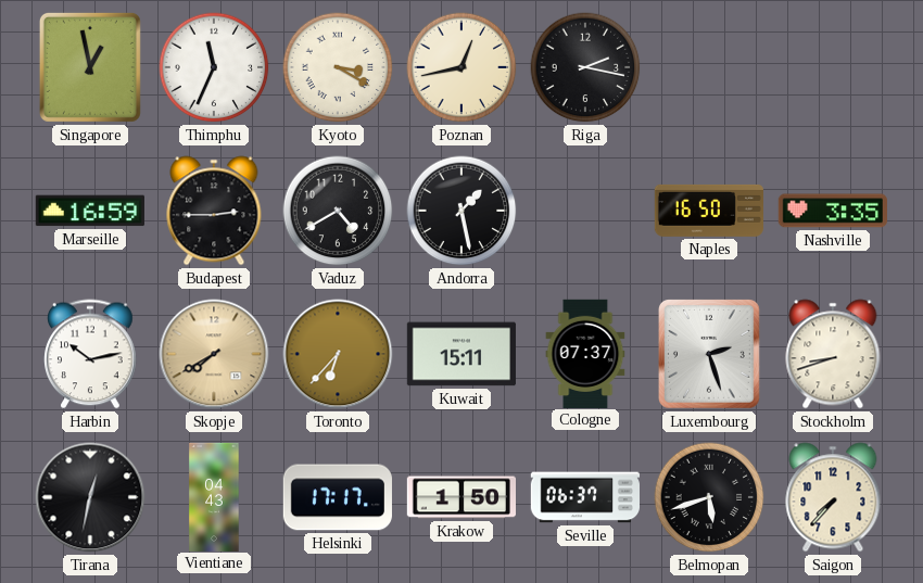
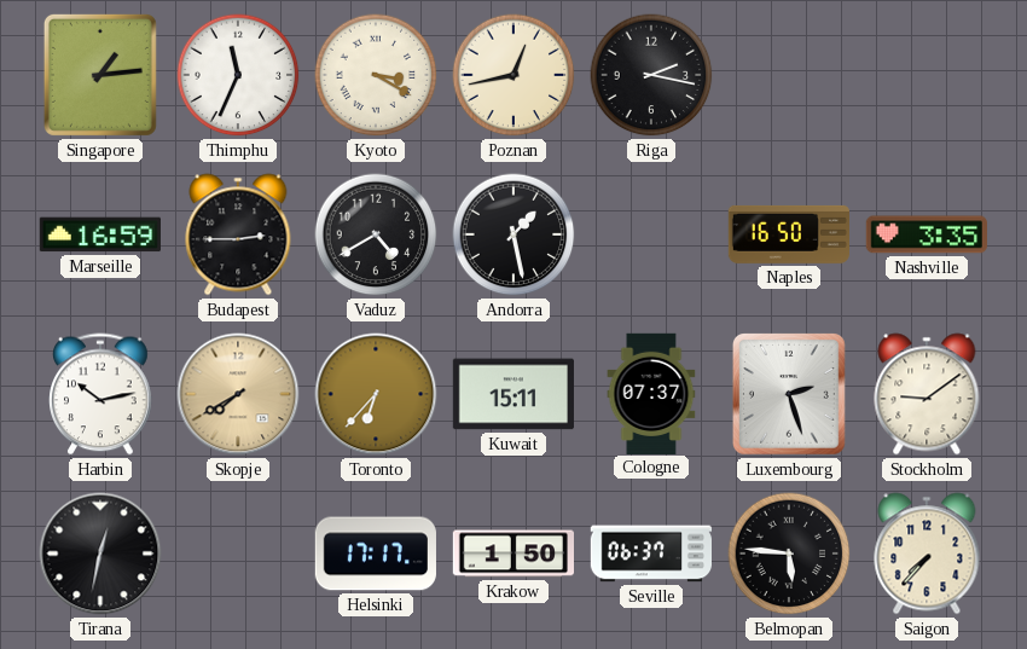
Singapore: 12:58 -> 1:14
Stockholm: 8:42 -> 9:09
Vientiane: 04:43 -> none
Belmopan: 5:42 -> 5:46
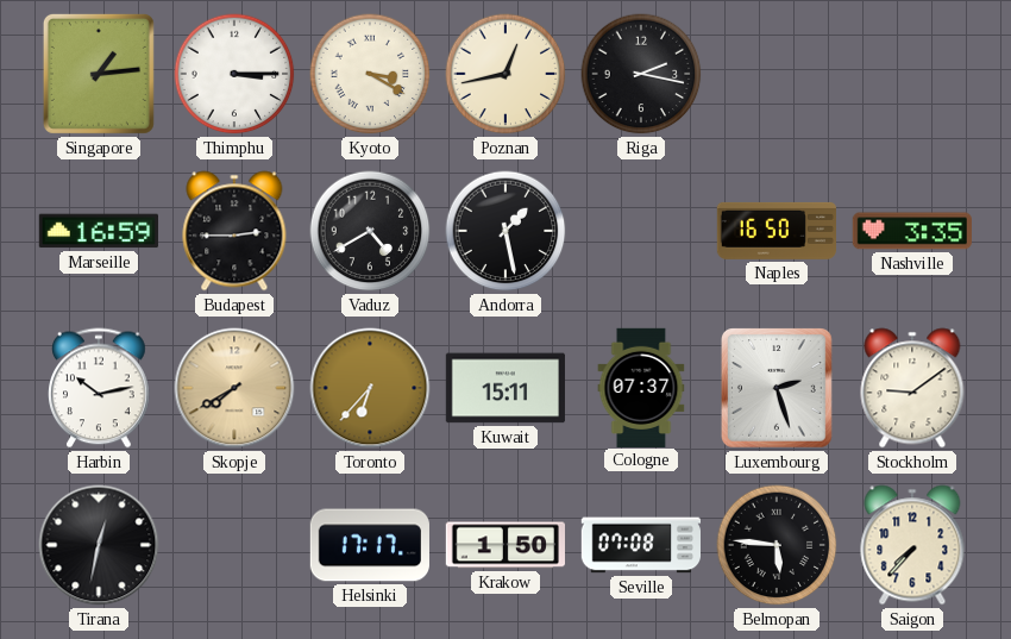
Thimphu: 11:34 -> 3:15
Seville: 06:37 -> 07:08
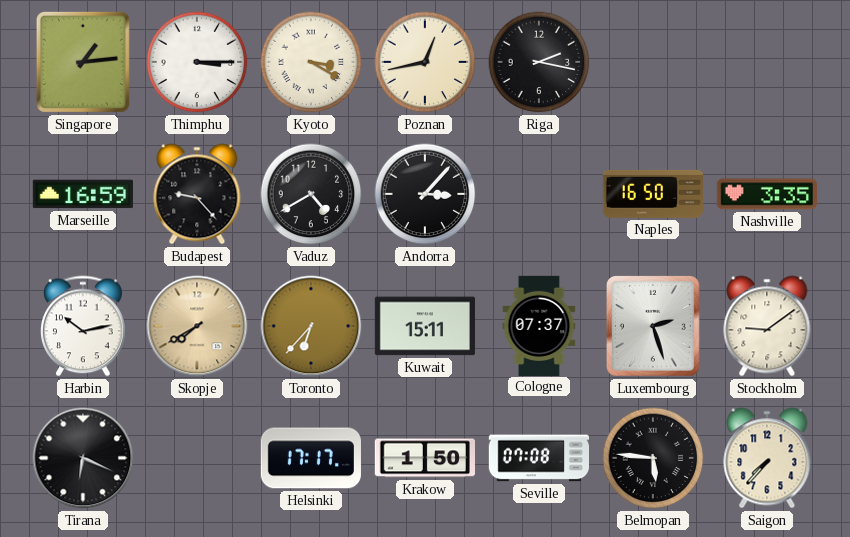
Budapest: 2:45 -> 9:23
Andorra: 1:28 -> 3:07
Tirana: 12:32 -> 6:19
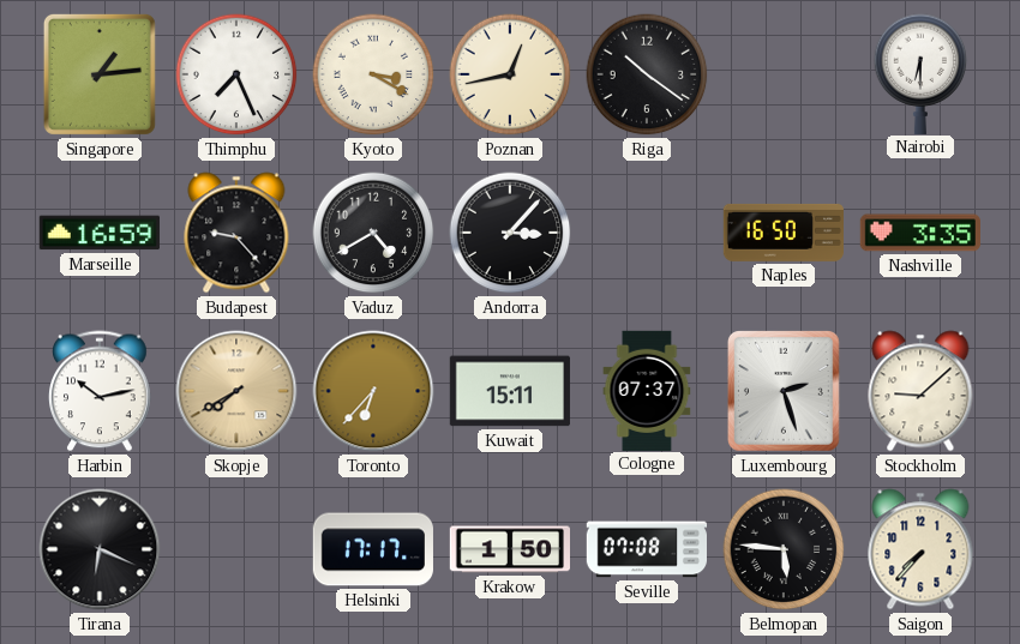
Thimphu: 3:15 -> 7:26
Riga: 2:17 -> 10:21
Nairobi: none -> 6:30
Stockholm: 9:09 -> 9:08
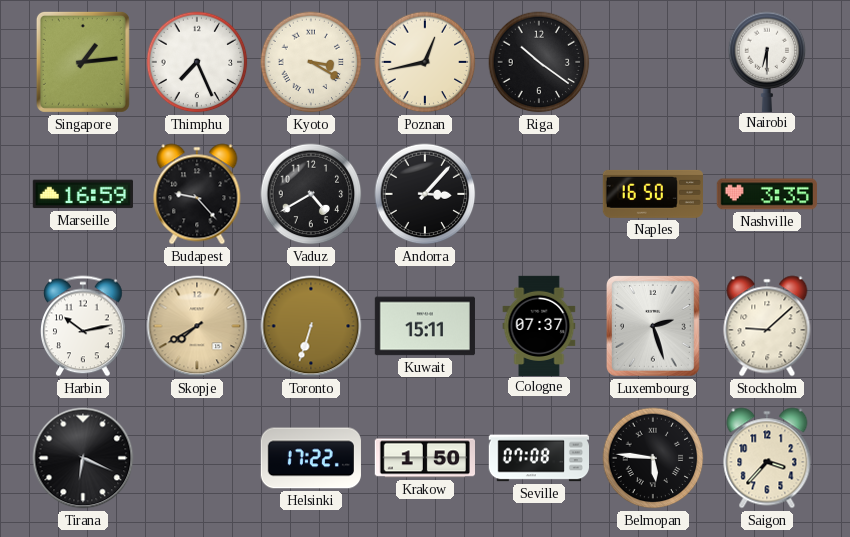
Toronto: 6:37 -> 6:33
Helsinki: 17:17 -> 17:22
Saigon: 7:37 -> 3:37
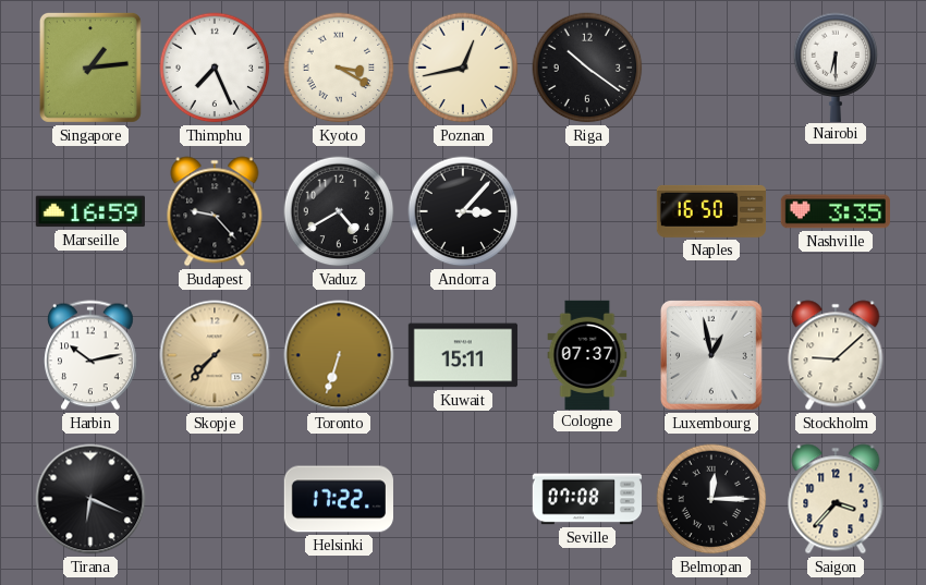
Skopje: 7:40 -> 7:37
Luxembourg: 2:27 -> 12:58
Krakow: 1:50 -> none
Belmopan: 5:46 -> 12:15
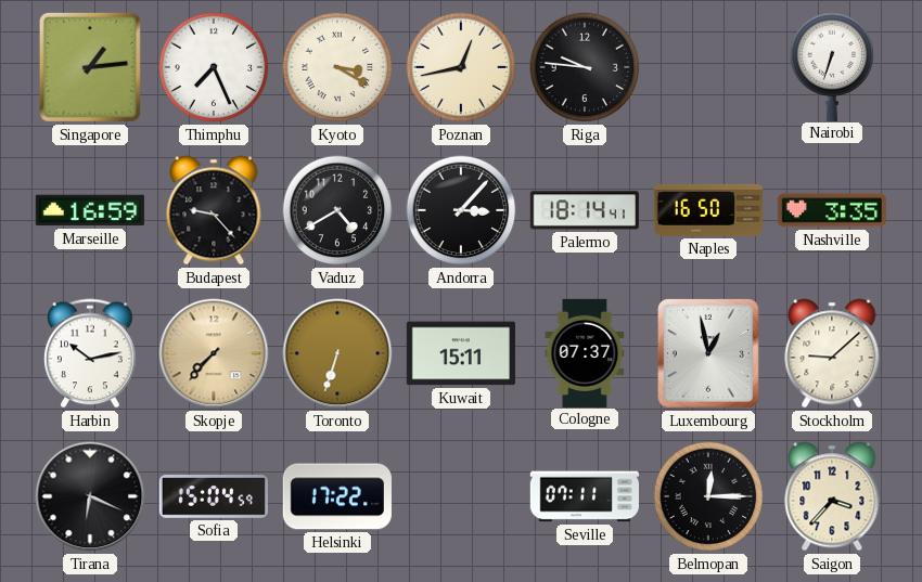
Riga: 10:21 -> 9:46
Nairobi: 6:30 -> 6:33
Palermo: none -> 18:14
Sofia: none -> 15:04
Seville: 07:08 -> 07:11
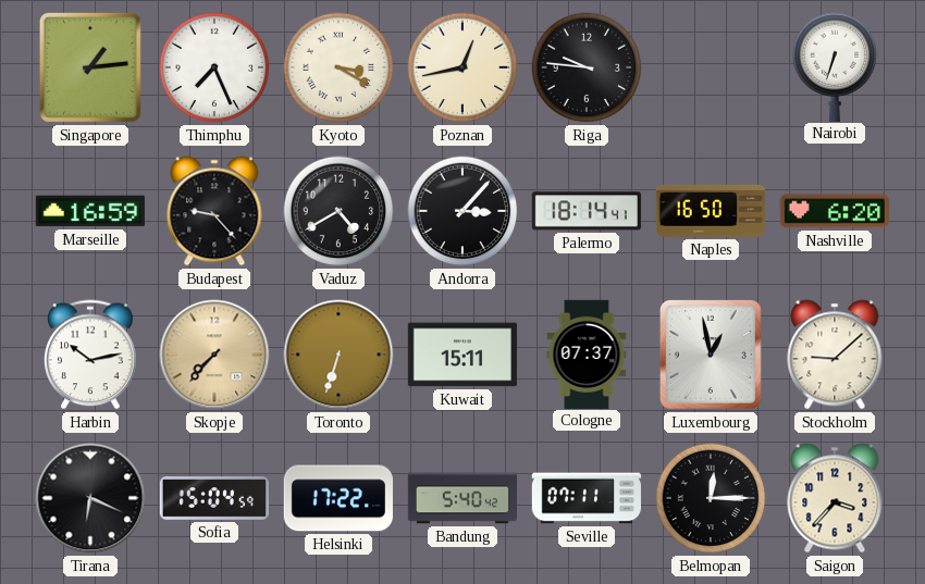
Nashville: 3:35 -> 6:20
Bandung: none -> 5:40
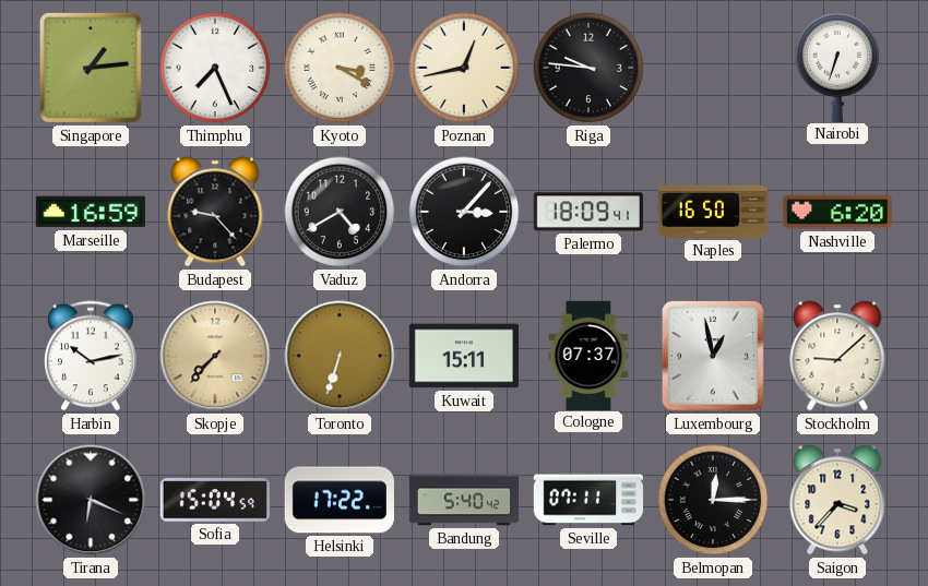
Palermo: 18:14 -> 18:09
